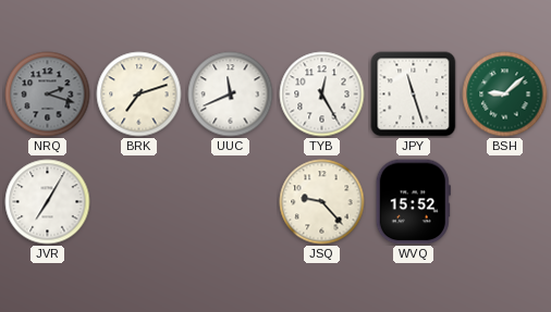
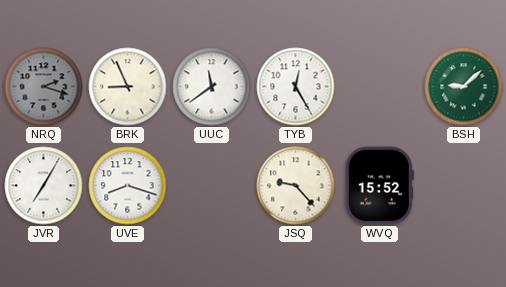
BRK: 7:12 -> 8:56
UUC: 11:41 -> 11:39
JPY: 11:27 -> none
UVE: none -> 8:18
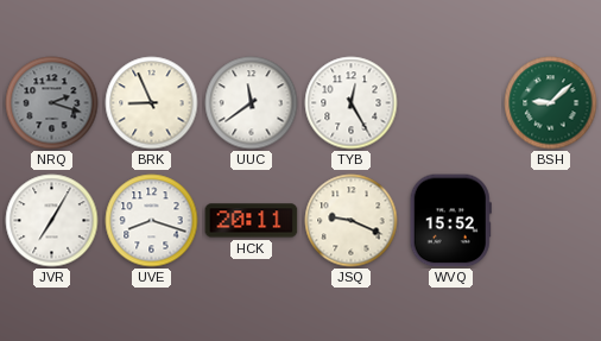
HCK: none -> 20:11
JSQ: 9:23 -> 9:19
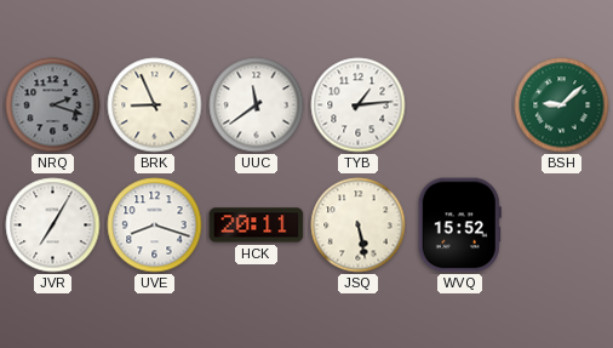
TYB: 12:25 -> 1:14
JSQ: 9:19 -> 5:28
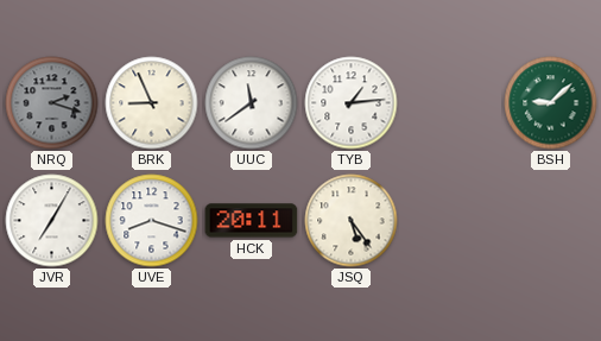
JSQ: 5:28 -> 5:24
WVQ: 15:52 -> none
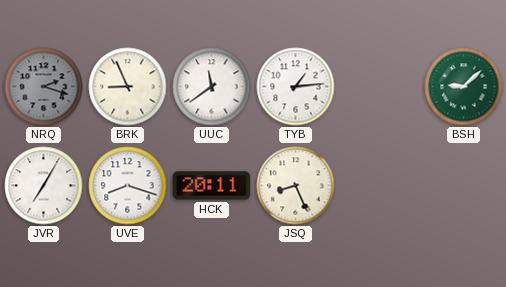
JSQ: 5:24 -> 8:26
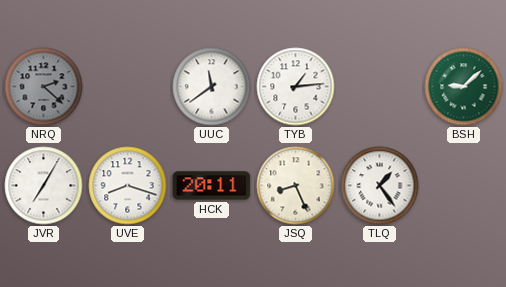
NRQ: 2:18 -> 2:22
BRK: 8:56 -> none
TLQ: none -> 1:24
